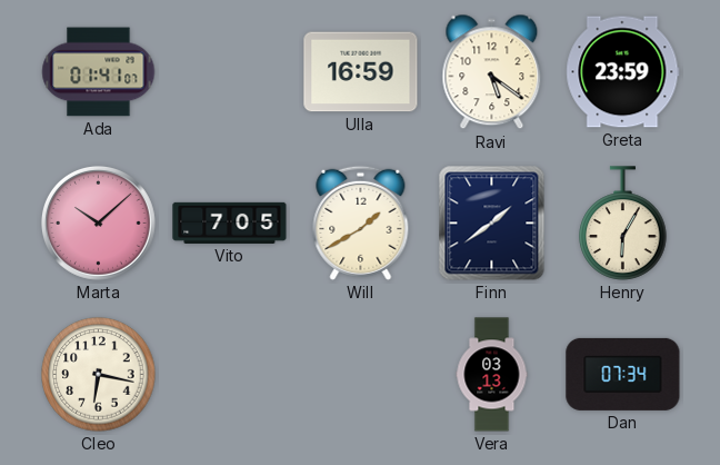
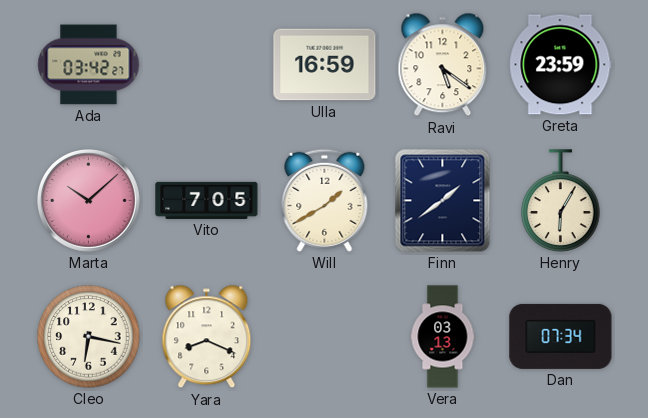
Ada: 01:41 -> 03:42
Yara: none -> 8:19
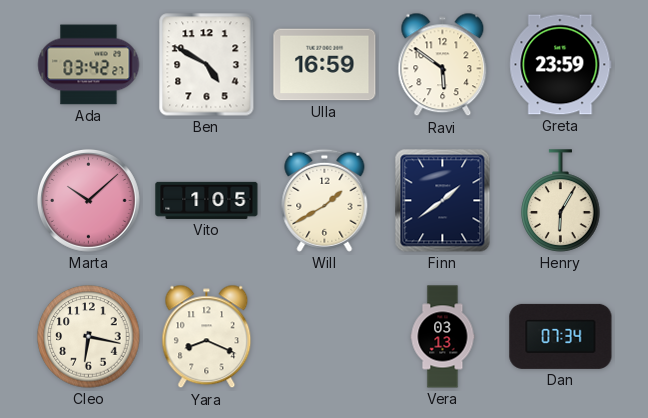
Ben: none -> 4:50
Ravi: 5:21 -> 5:51
Vito: 7:05 -> 1:05
